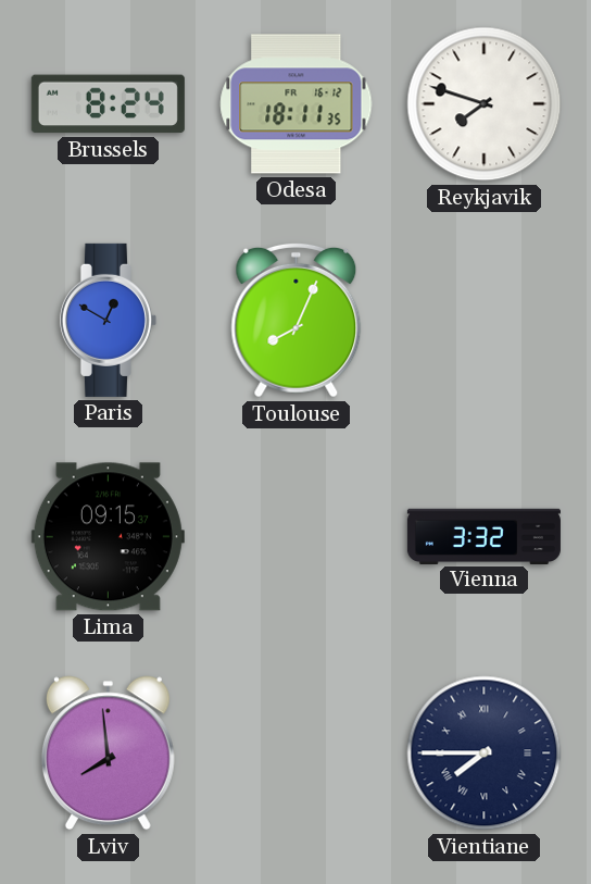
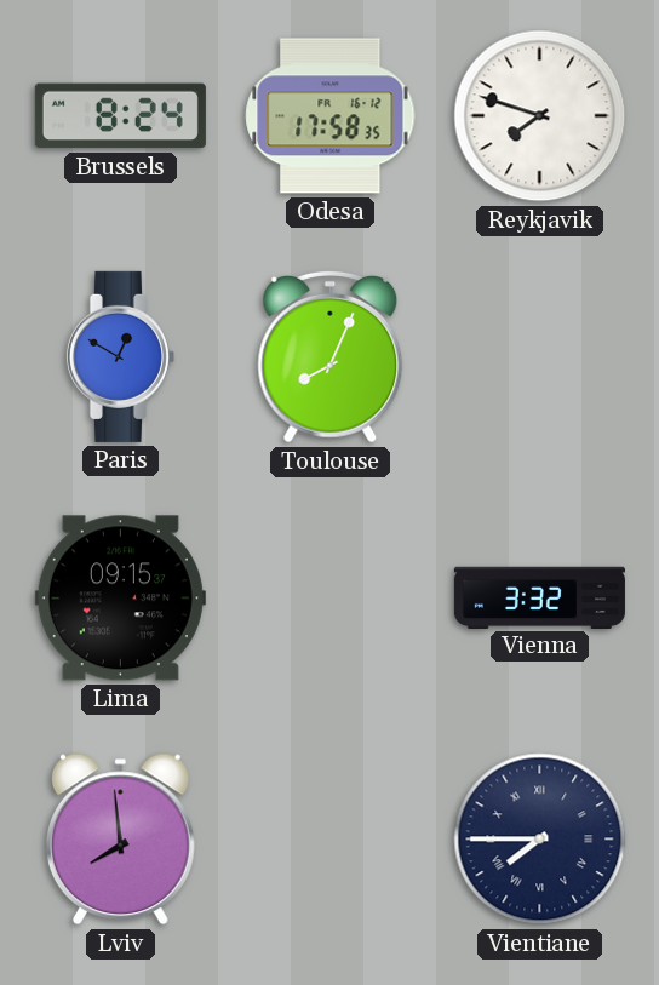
Odesa: 18:11 -> 17:58
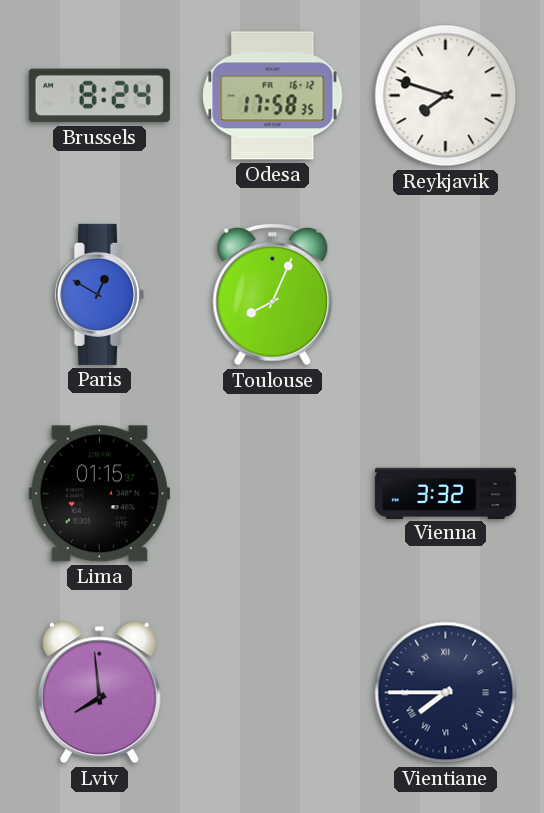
Lima: 09:15 -> 01:15
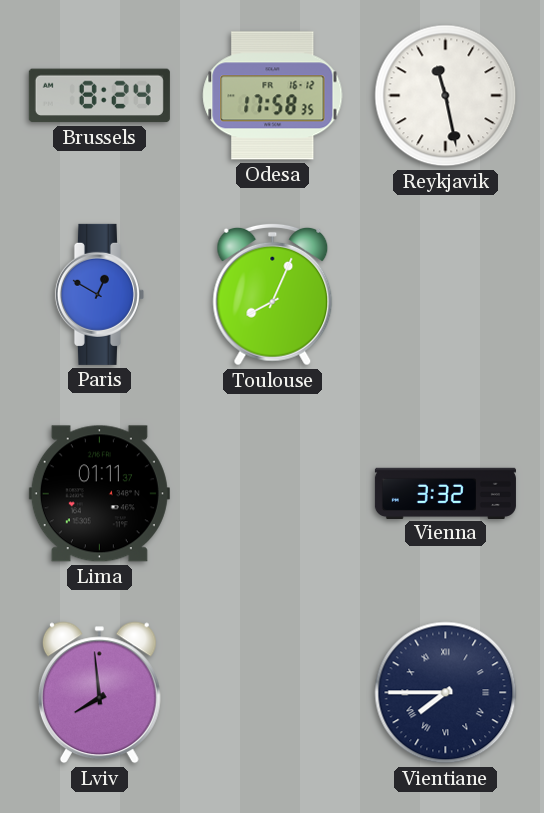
Reykjavik: 7:48 -> 11:28
Lima: 01:15 -> 01:11
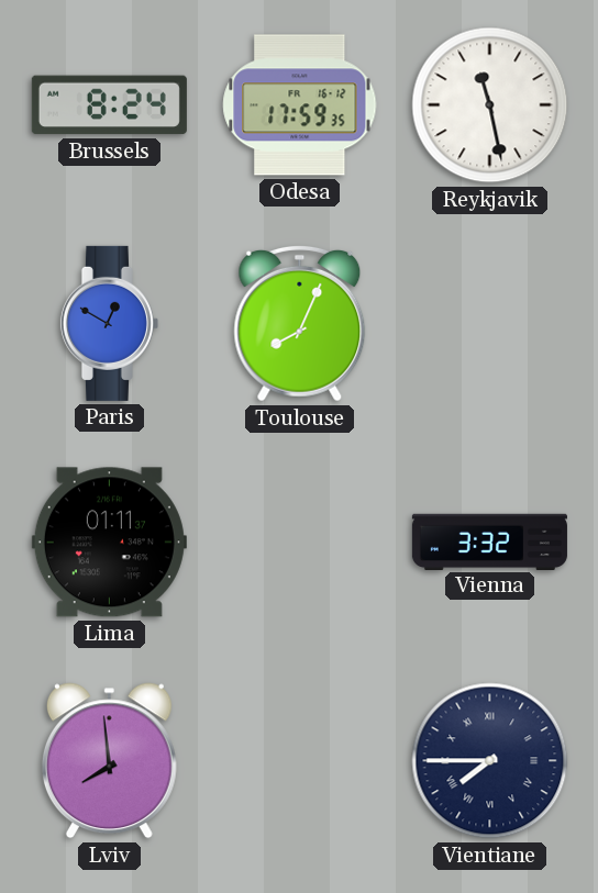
Odesa: 17:58 -> 17:59
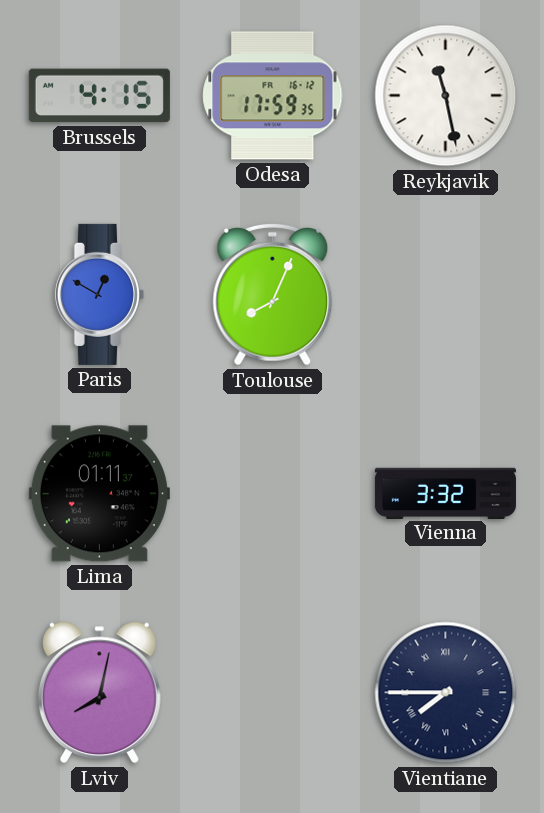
Brussels: 8:24 -> 4:15
Lviv: 7:59 -> 8:02
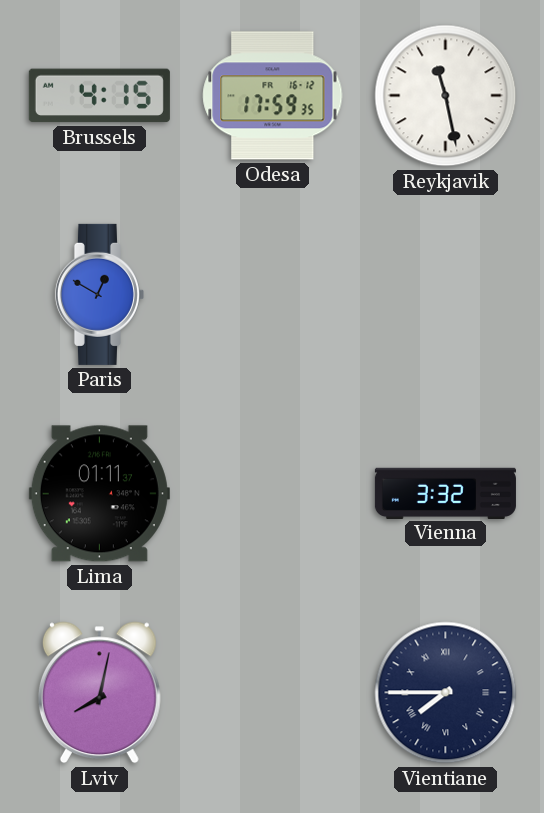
Toulouse: 8:04 -> none
